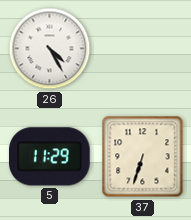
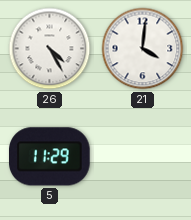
21: none -> 4:01
37: 6:33 -> none
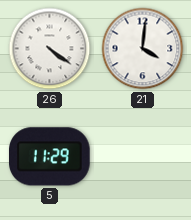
26: 4:25 -> 4:21
